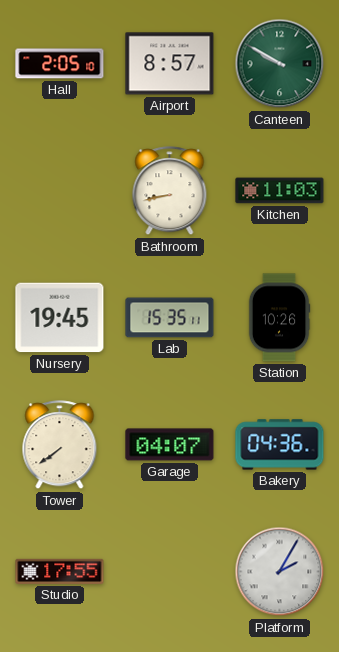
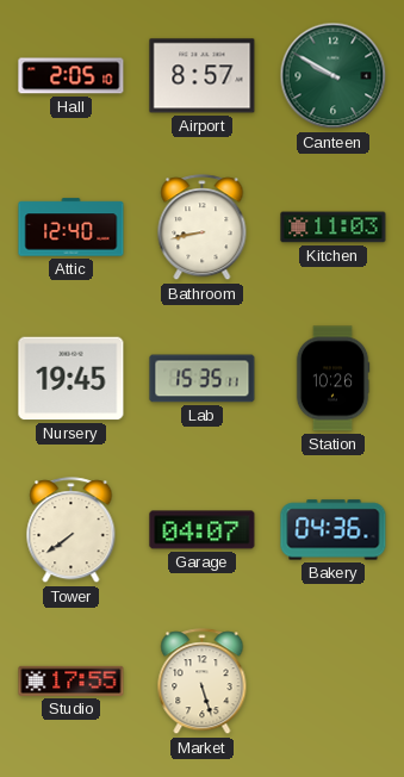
Attic: none -> 12:40
Market: none -> 5:27
Platform: 2:05 -> none
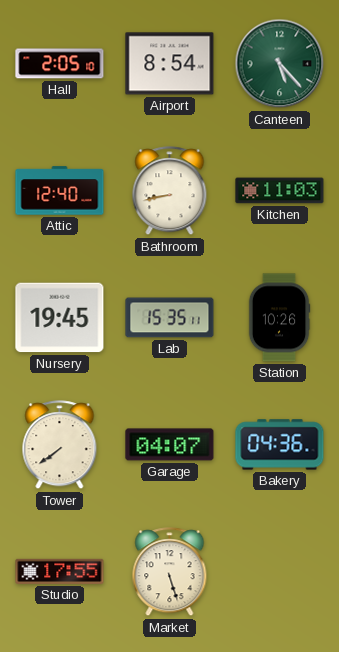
Airport: 8:57 -> 8:54
Canteen: 9:50 -> 5:23
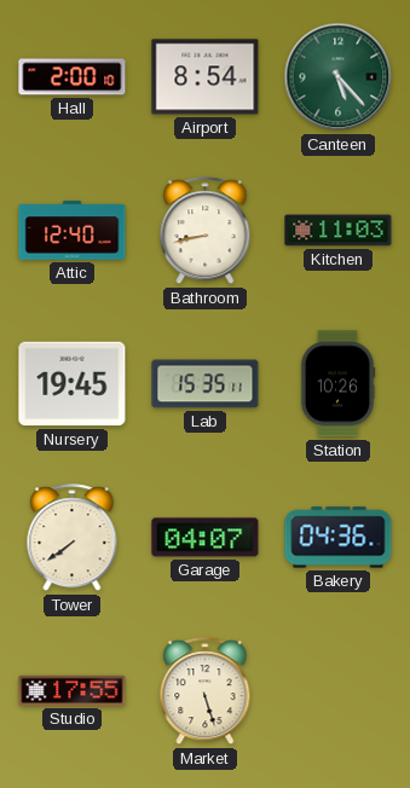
Hall: 2:05 -> 2:00
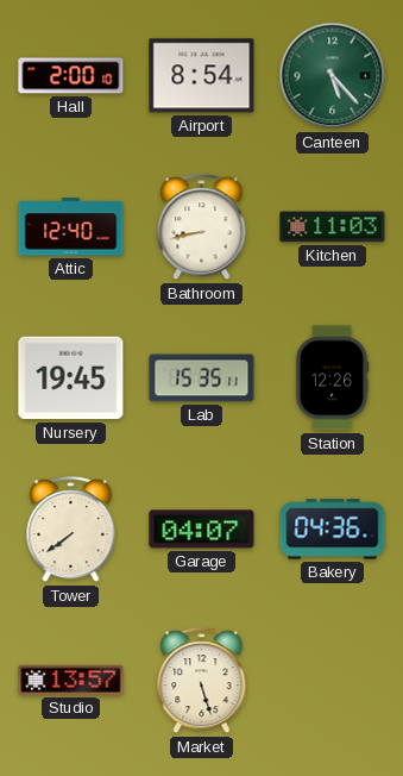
Station: 10:26 -> 12:26
Studio: 17:55 -> 13:57
